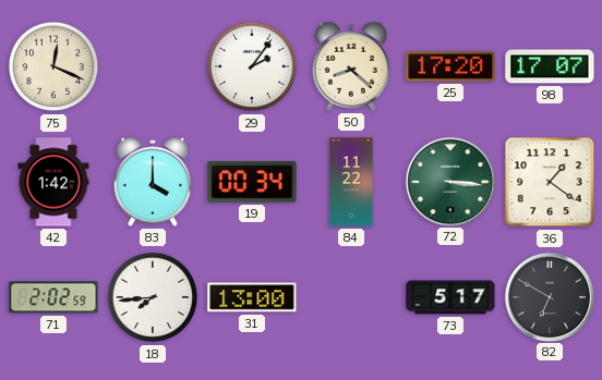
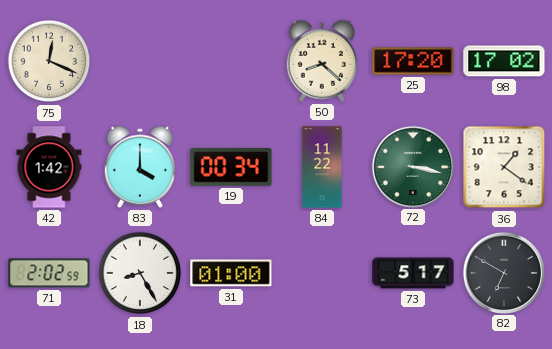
29: 2:06 -> none
98: 17:07 -> 17:02
72: 3:16 -> 3:17
18: 7:44 -> 8:25
31: 13:00 -> 01:00
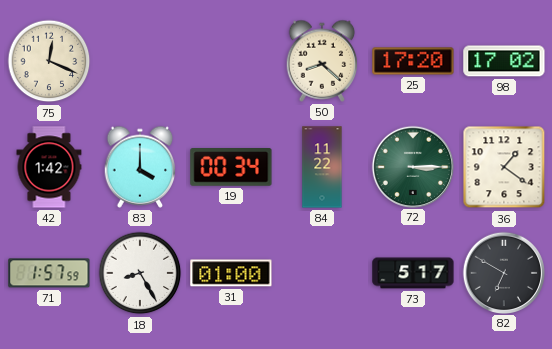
72: 3:17 -> 3:15
71: 2:02 -> 1:57
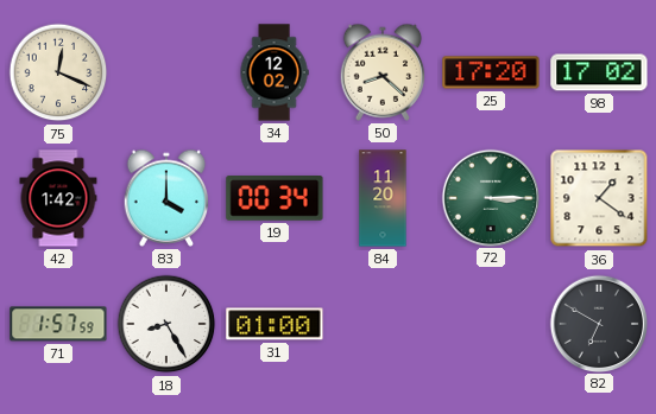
34: none -> 12:02
84: 11:22 -> 11:20
73: 5:17 -> none
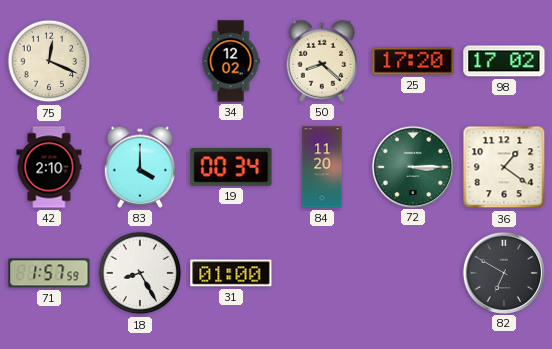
42: 1:42 -> 2:10
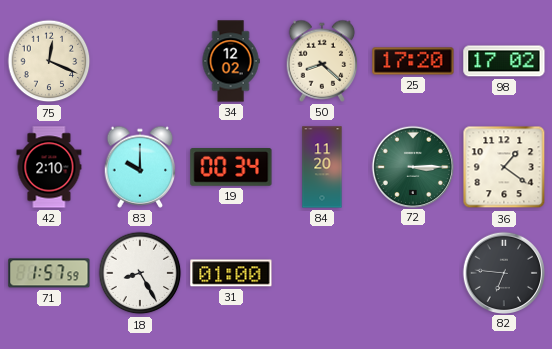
83: 4:00 -> 10:00
82: 6:50 -> 6:46
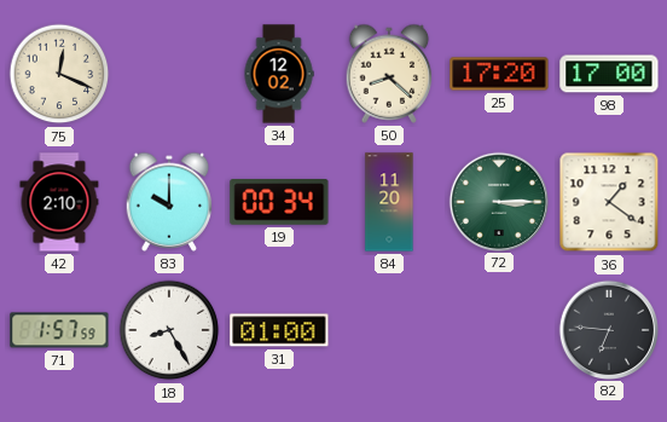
98: 17:02 -> 17:00
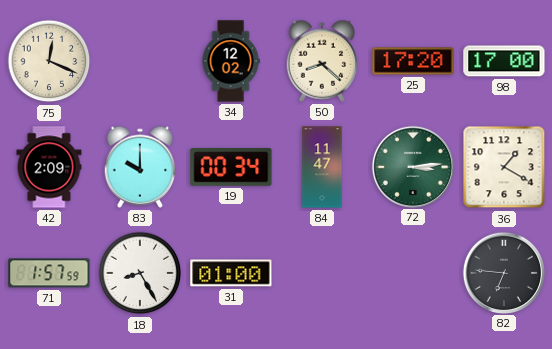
42: 2:10 -> 2:09
84: 11:20 -> 11:47
72: 3:15 -> 3:14
36: 1:21 -> 1:20
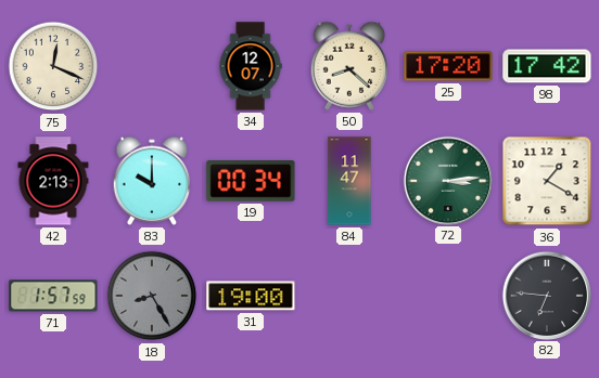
34: 12:02 -> 12:07
98: 17:00 -> 17:42
42: 2:09 -> 2:13
18 dial: white -> grey
31: 01:00 -> 19:00
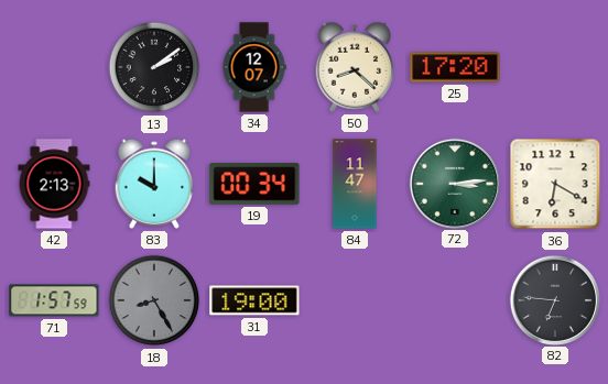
75: 12:19 -> none
13: none -> 2:09
98: 17:42 -> none
36: 1:20 -> 6:20
